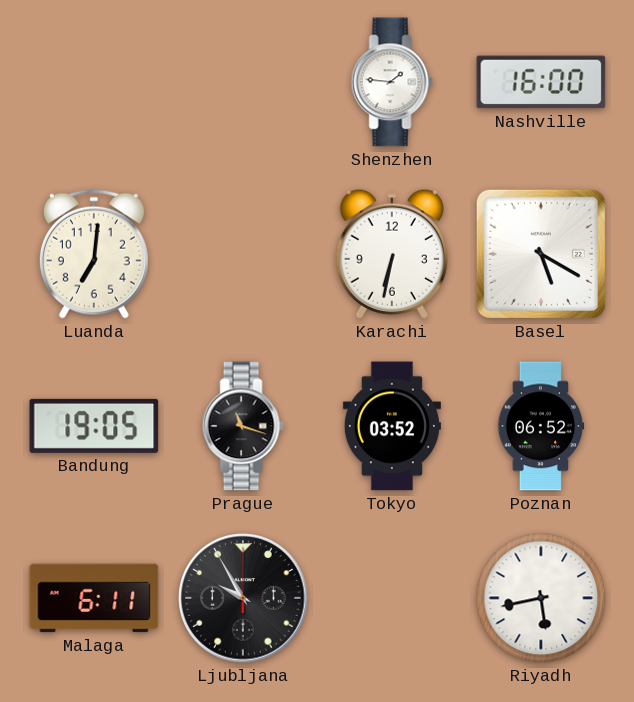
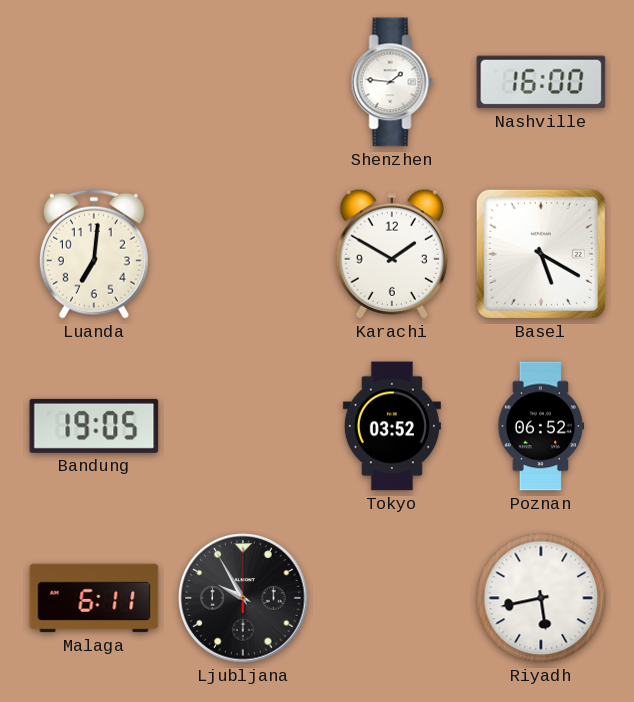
Karachi: 6:32 -> 1:50
Prague: 11:18 -> none
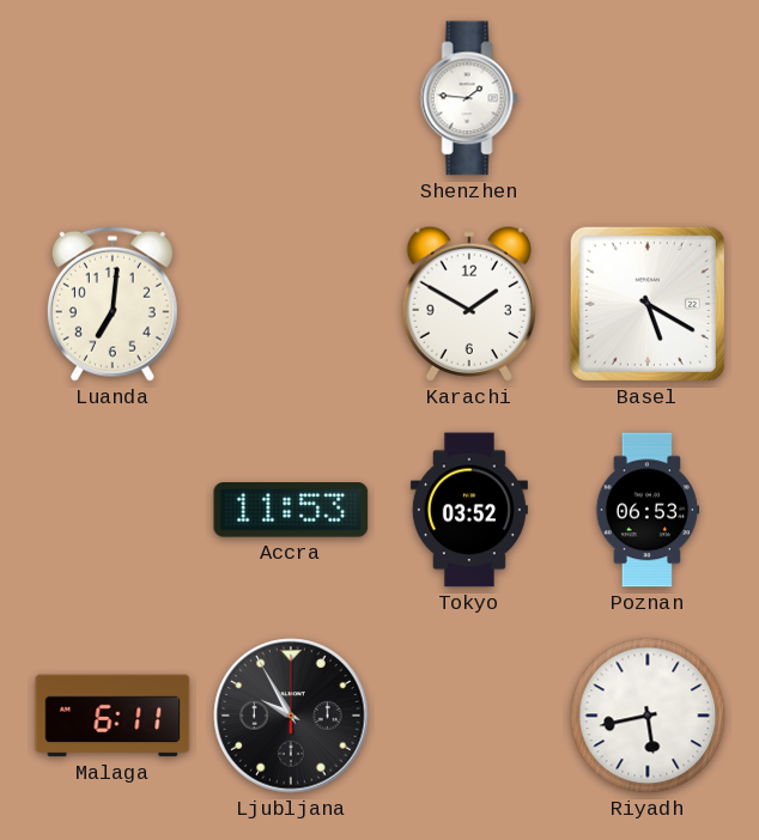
Nashville: 16:00 -> none
Bandung: 19:05 -> none
Accra: none -> 11:53
Poznan: 06:52 -> 06:53
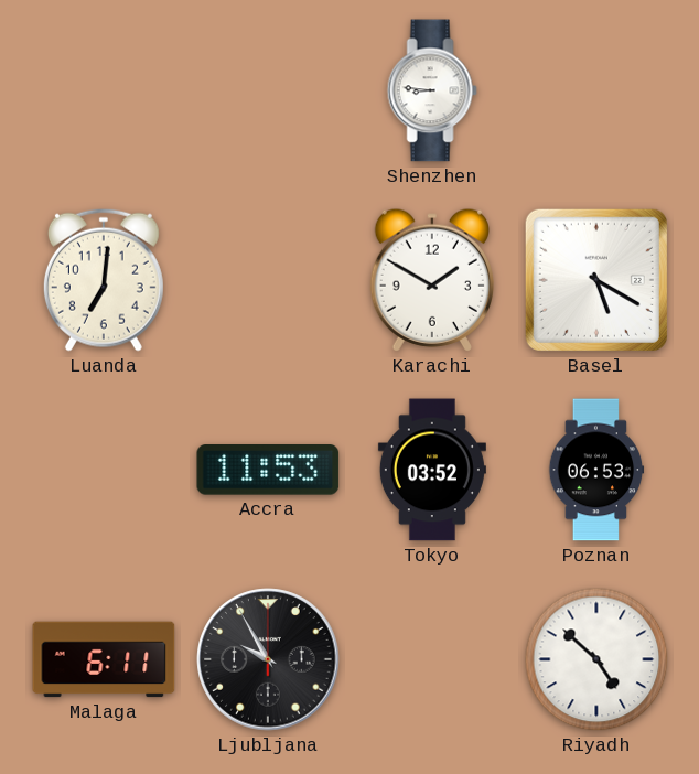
Shenzhen: 1:46 -> 8:46
Riyadh: 5:43 -> 4:52
